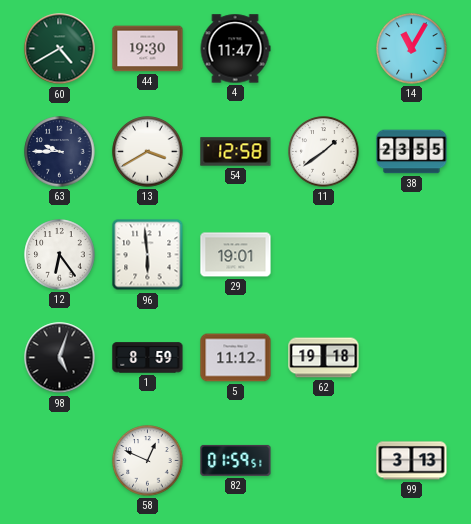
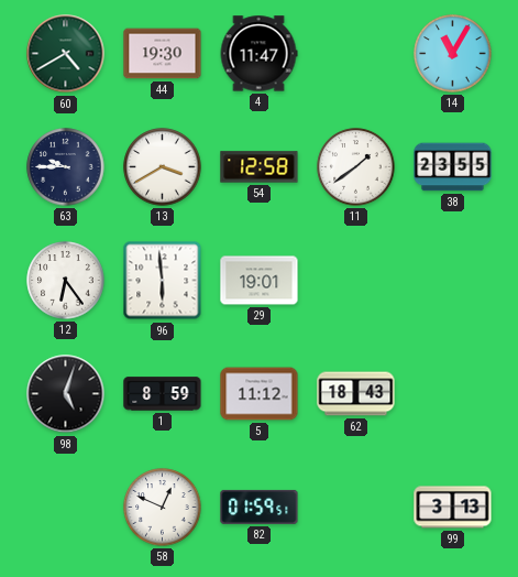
62: 19:18 -> 18:43
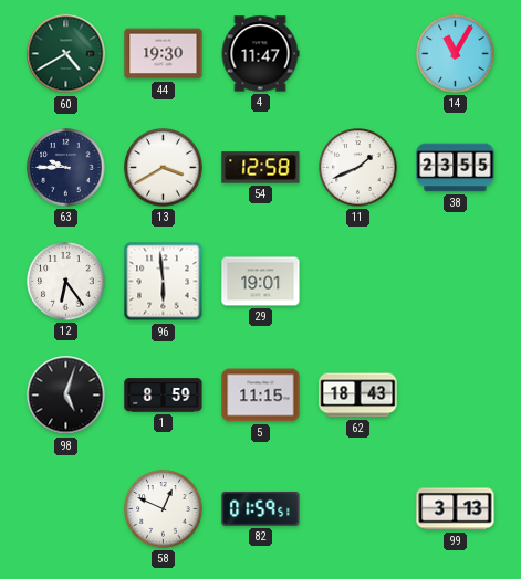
11: 1:39 -> 1:41
5: 11:12 -> 11:15
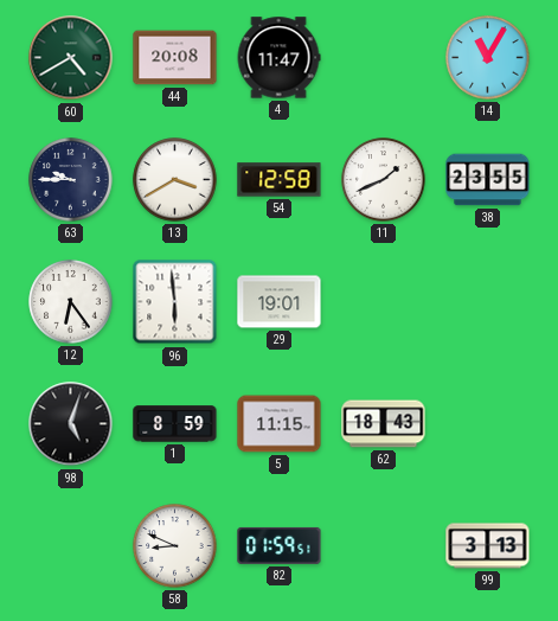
44: 19:30 -> 20:08
58: 12:49 -> 8:49
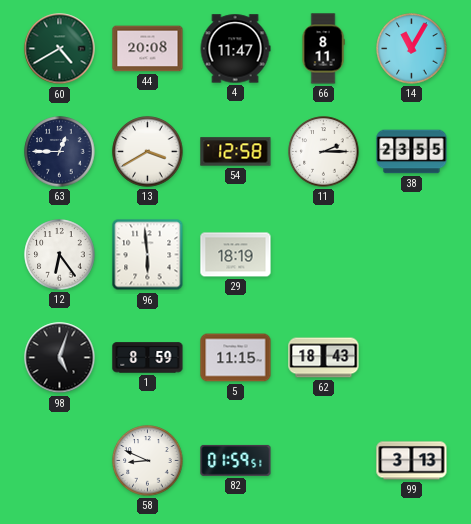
66: none -> 8:11
63: 9:45 -> 12:45
11: 1:41 -> 2:15
29: 19:01 -> 18:19
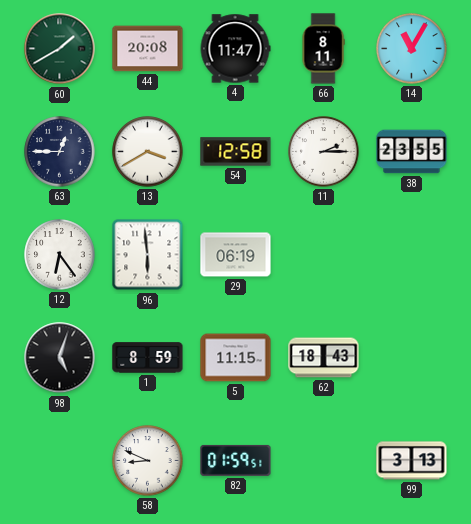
60: 4:40 -> 1:40
29: 18:19 -> 06:19
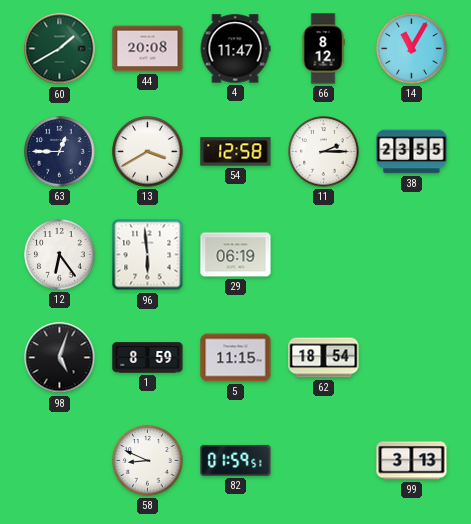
66: 8:11 -> 8:12
62: 18:43 -> 18:54
